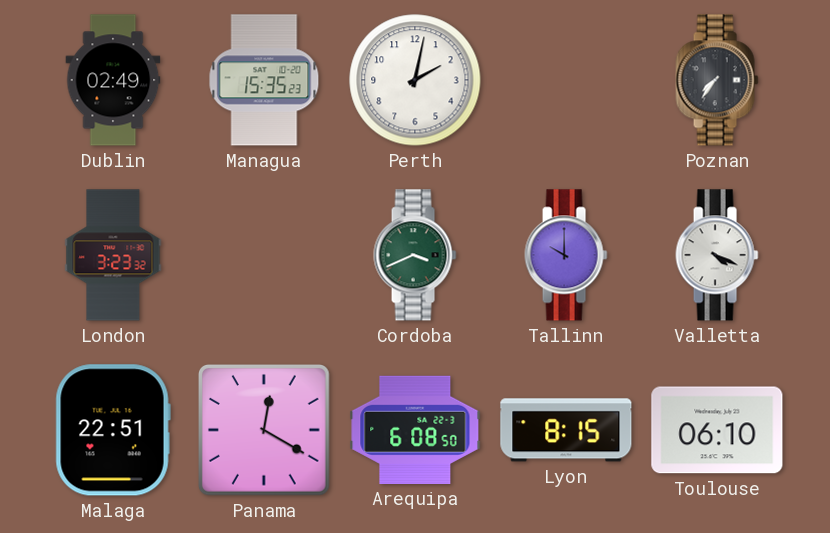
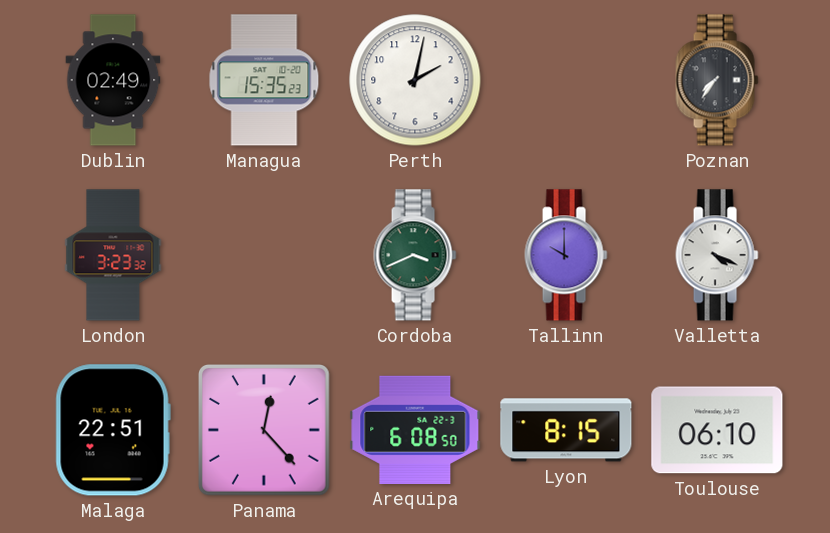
Panama: 12:20 -> 12:23
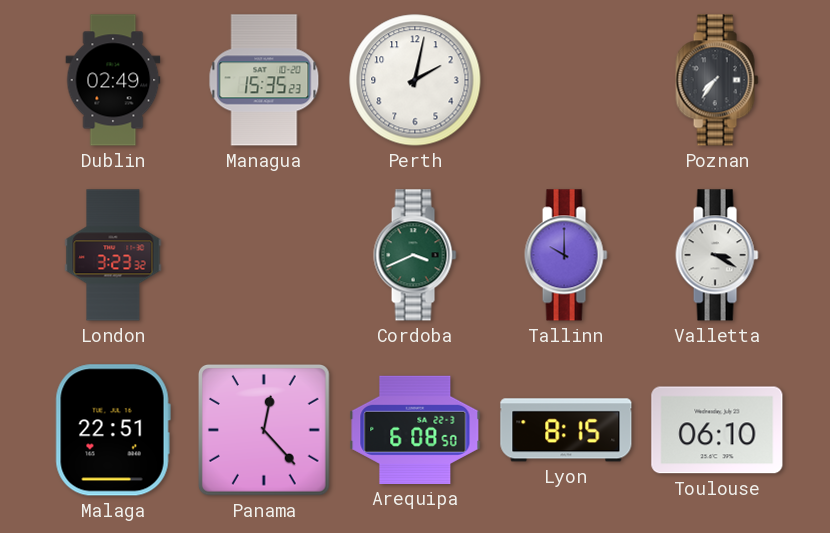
Valletta: 4:19 -> 3:20
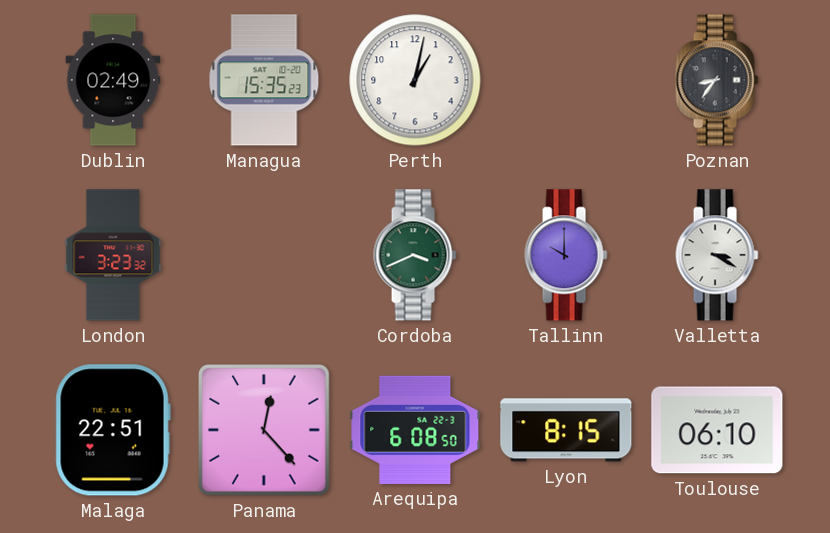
Perth: 2:02 -> 1:02
Poznan: 7:36 -> 8:36
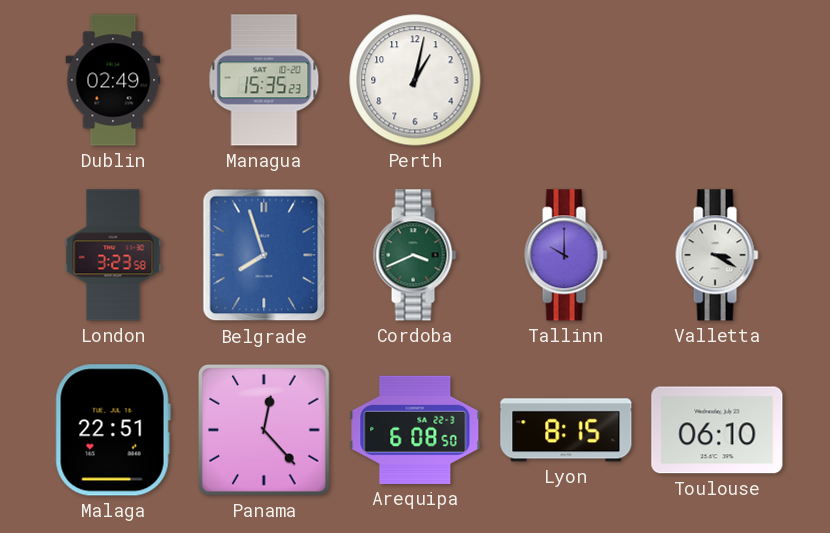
Poznan: 8:36 -> none
London: 3:23:32 -> 3:23:58
Belgrade: none -> 7:57
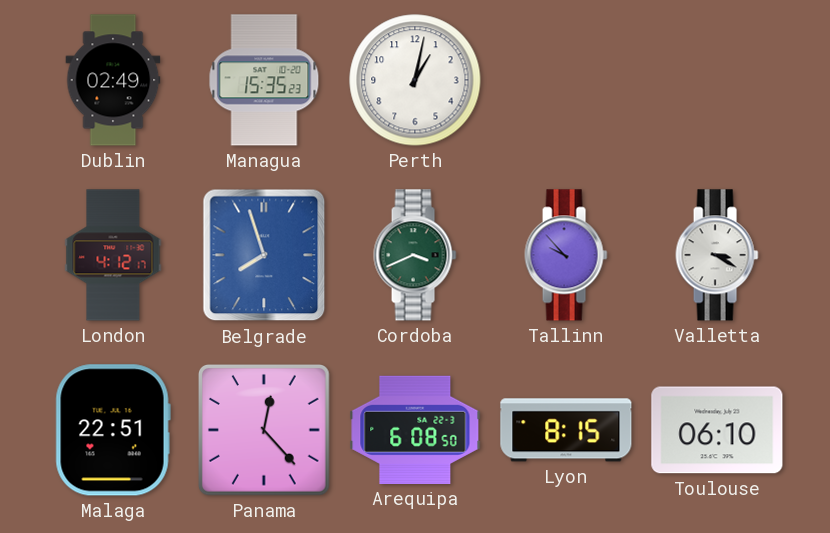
London: 3:23 -> 4:12
Tallinn: 10:00 -> 9:53
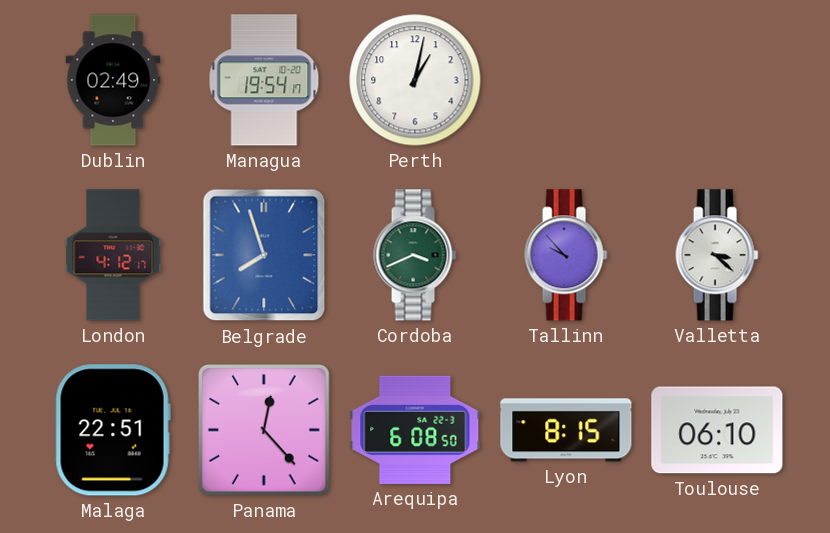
Managua: 15:35 -> 19:54
Valletta: 3:20 -> 3:22
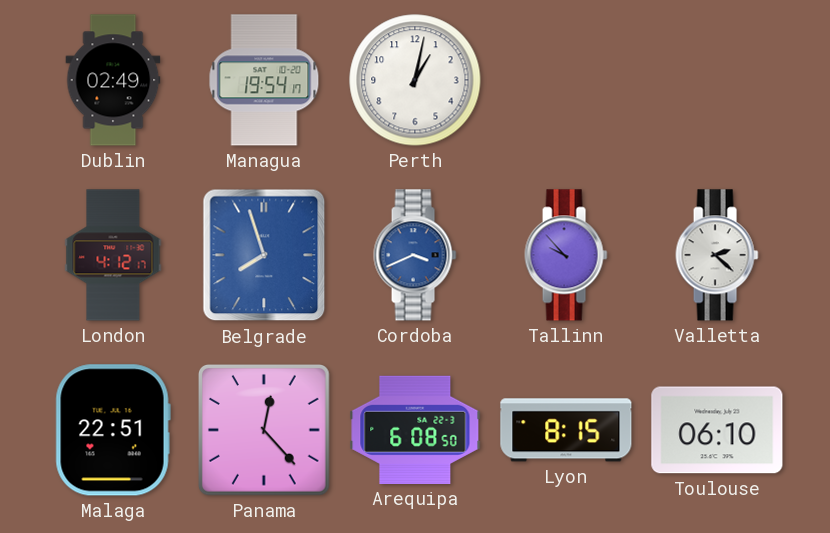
Cordoba dial: green -> blue
Valletta: 3:22 -> 2:22
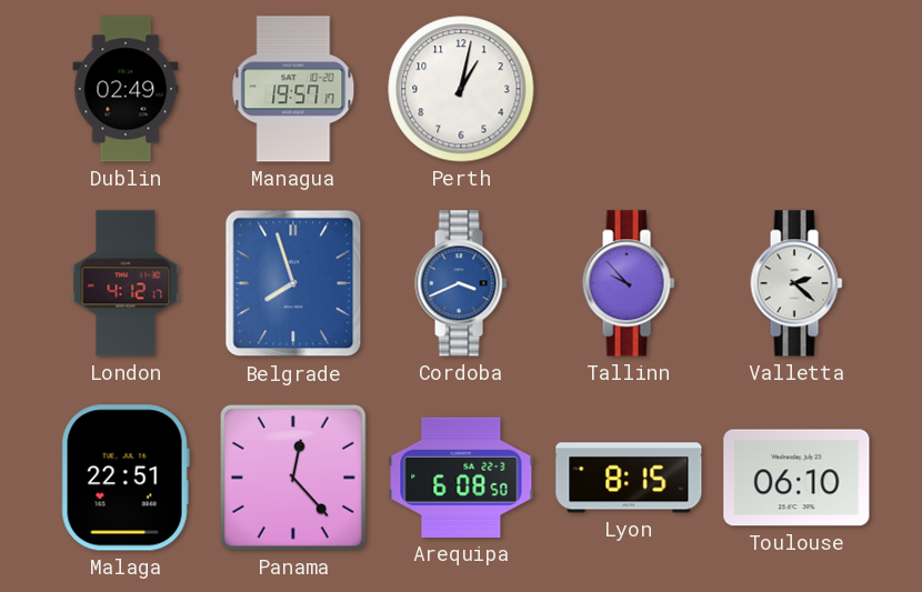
Managua: 19:54 -> 19:57
